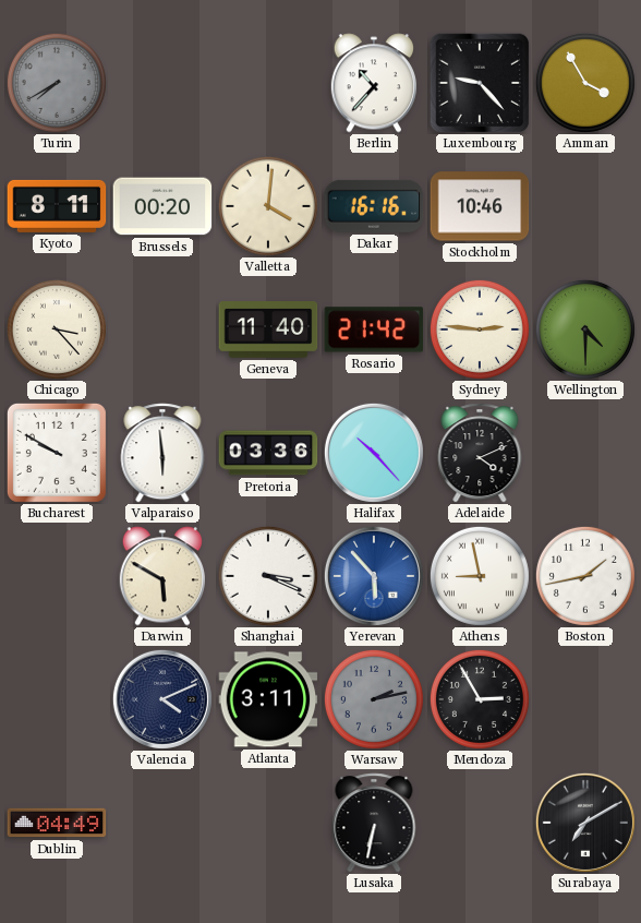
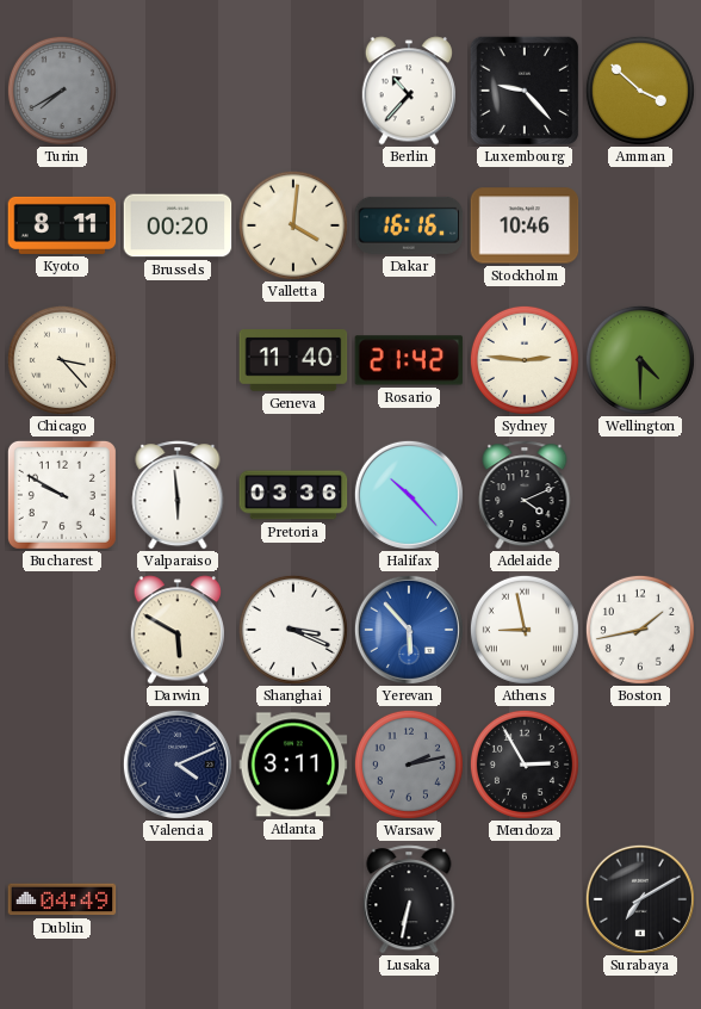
Amman: 3:55 -> 3:52
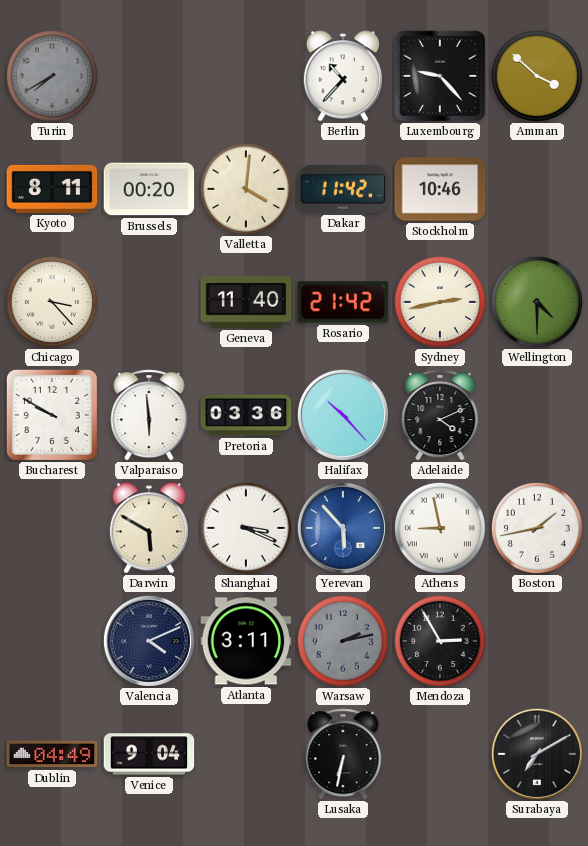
Dakar: 16:16 -> 11:42
Sydney: 2:46 -> 2:43
Venice: none -> 9:04
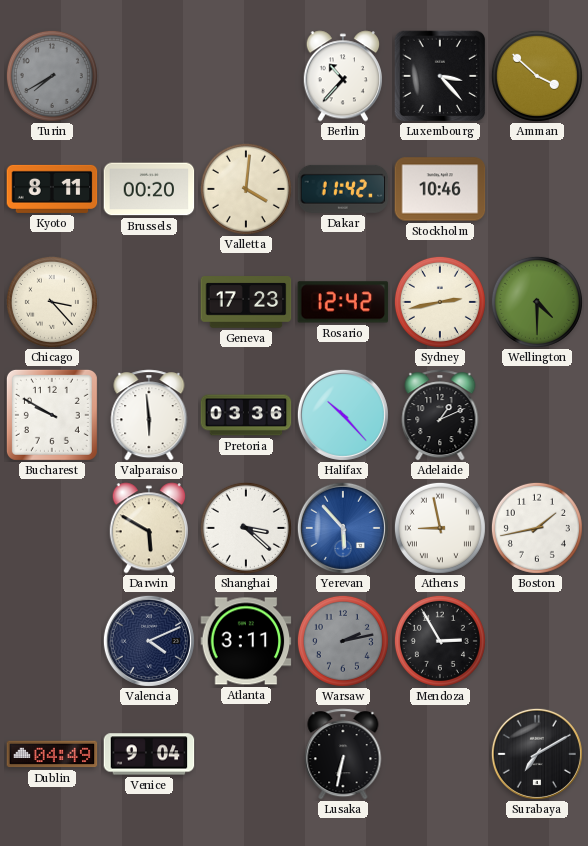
Luxembourg: 9:23 -> 3:23
Geneva: 11:40 -> 17:23
Rosario: 21:42 -> 12:42
Adelaide: 4:11 -> 1:11
Shanghai: 3:19 -> 3:22
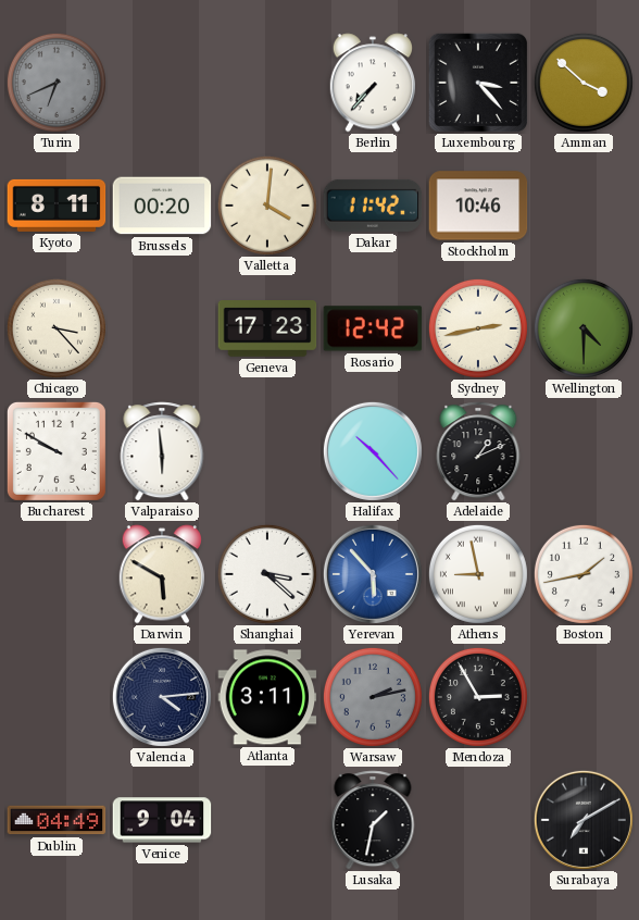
Turin: 7:40 -> 6:41
Berlin: 10:37 -> 7:37
Pretoria: 03:36 -> none
Valencia: 4:11 -> 4:14
Lusaka: 6:32 -> 1:32
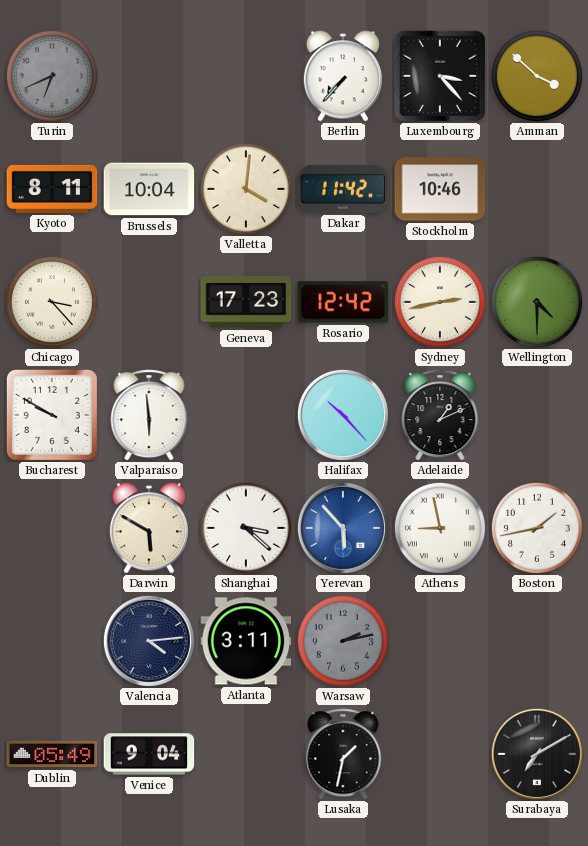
Brussels: 00:20 -> 10:04
Mendoza: 2:55 -> none
Dublin: 04:49 -> 05:49
